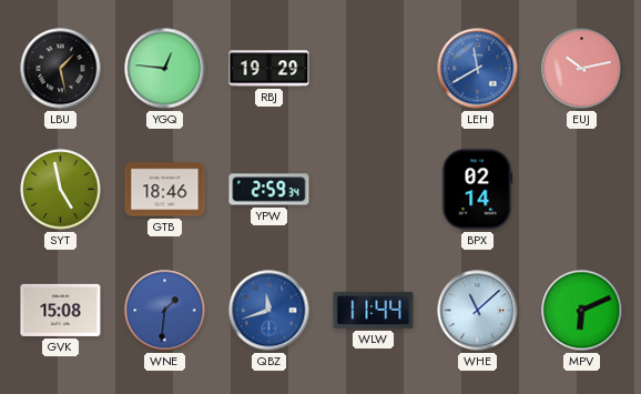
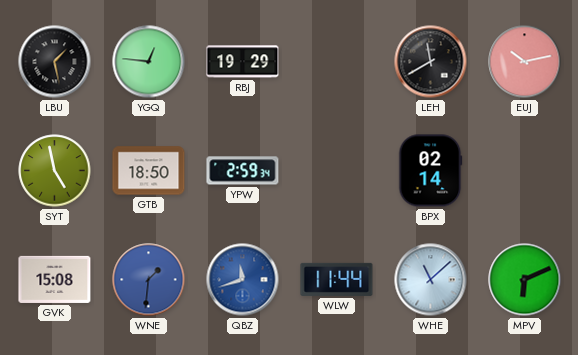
LEH dial: blue -> black
GTB: 18:46 -> 18:50
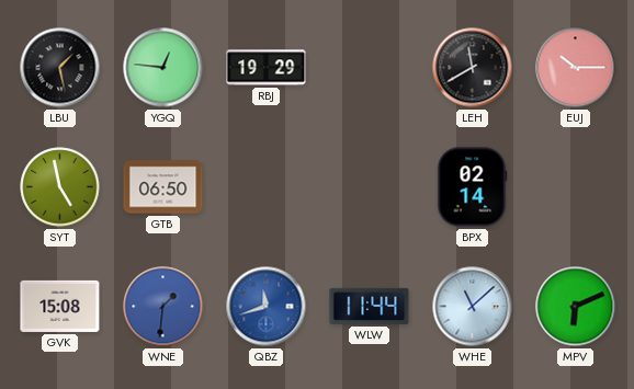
EUJ: 10:13 -> 10:15
GTB: 18:50 -> 06:50
YPW: 2:59 -> none
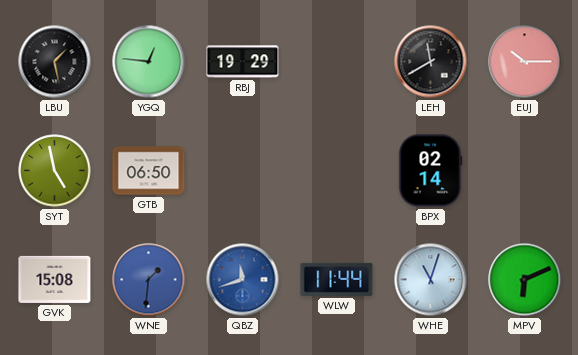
WHE: 11:08 -> 11:03
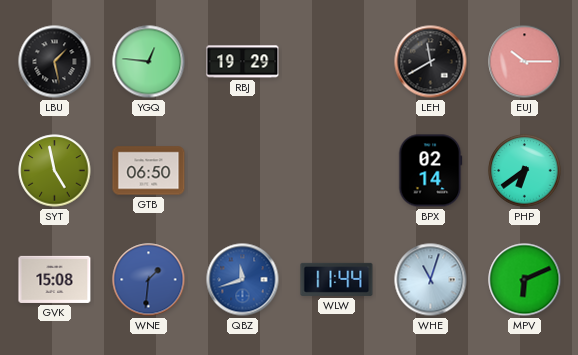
PHP: none -> 6:39
